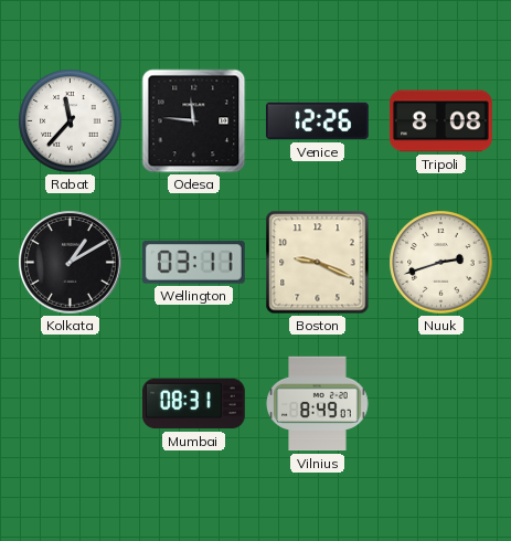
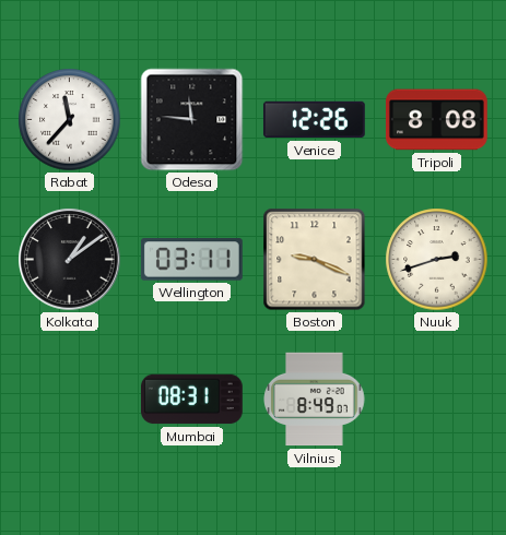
Kolkata: 1:10 -> 1:09
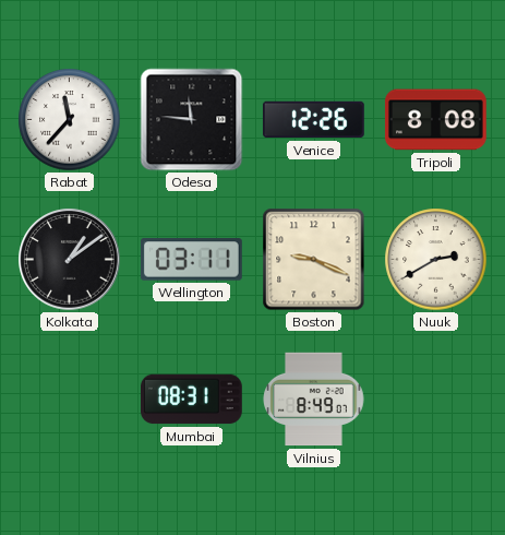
Nuuk: 2:42 -> 2:40
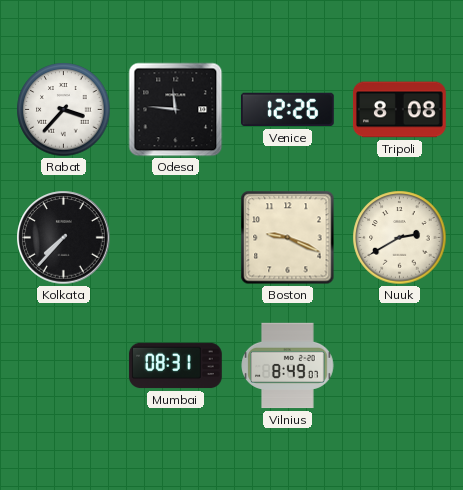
Rabat: 11:37 -> 3:37
Kolkata: 1:09 -> 7:37
Wellington: 03:11 -> none
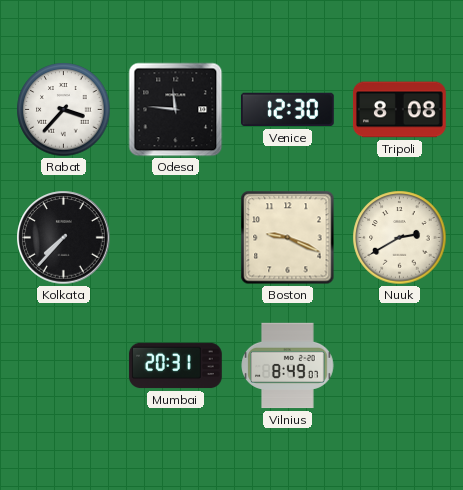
Venice: 12:26 -> 12:30
Mumbai: 08:31 -> 20:31
